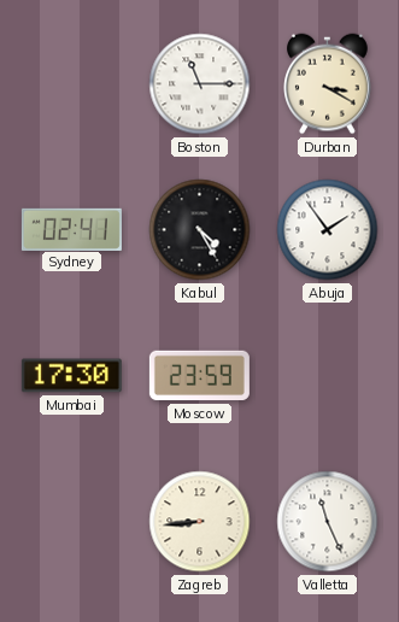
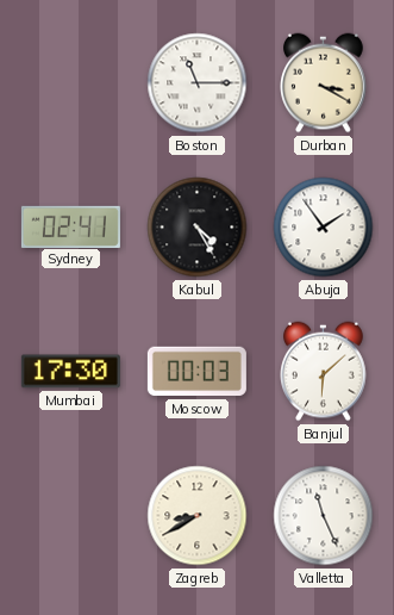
Moscow: 23:59 -> 00:03
Banjul: none -> 6:08
Zagreb: 8:44 -> 8:40
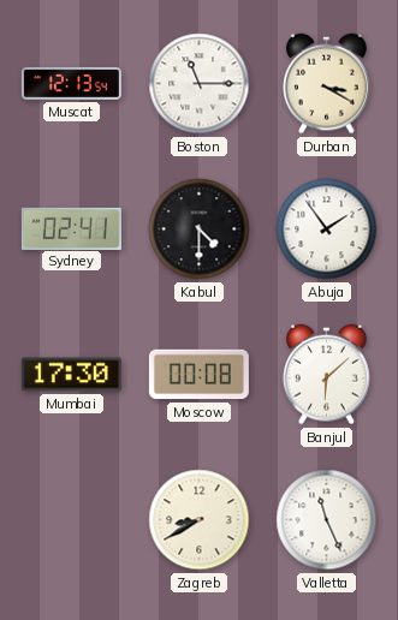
Muscat: none -> 12:13
Kabul: 4:25 -> 4:30
Moscow: 00:03 -> 00:08
